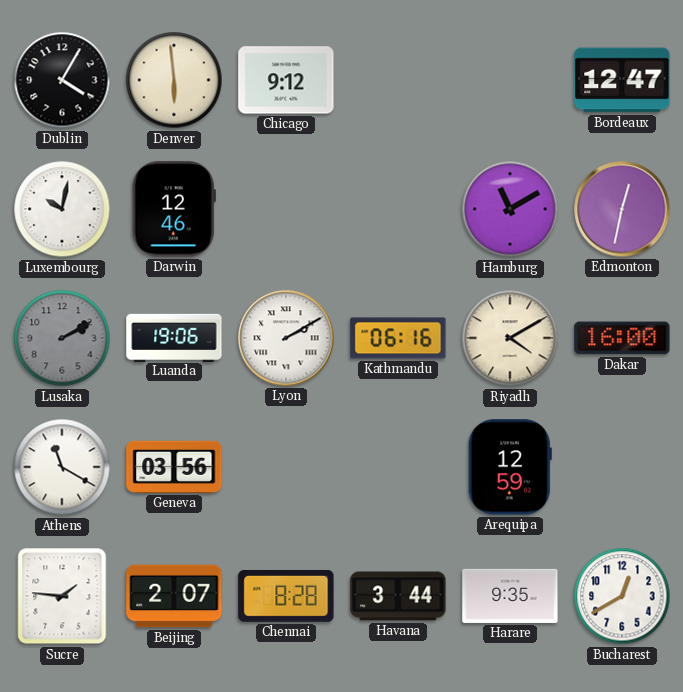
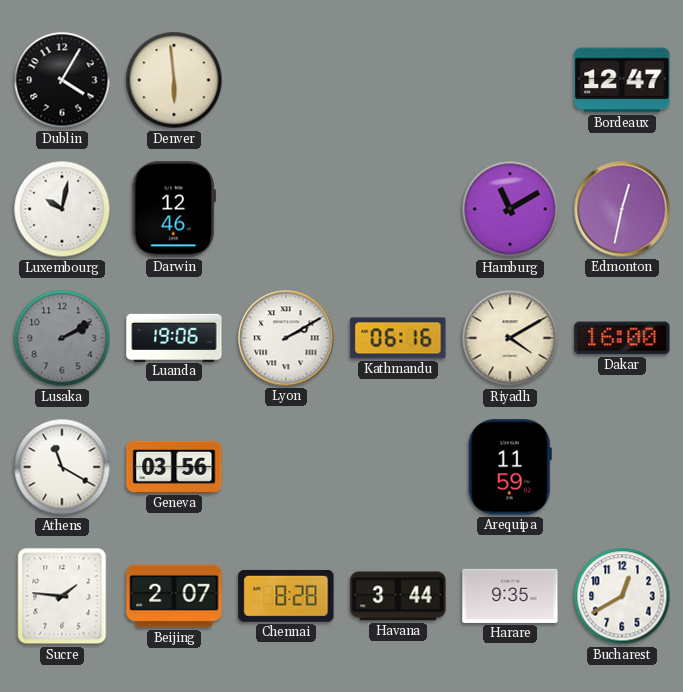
Chicago: 9:12 -> none
Arequipa: 12:59 -> 11:59
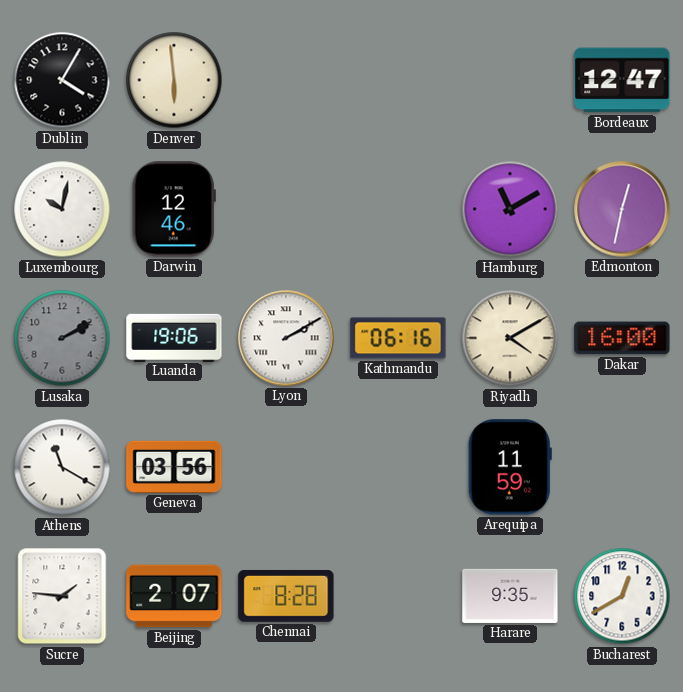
Havana: 3:44 -> none
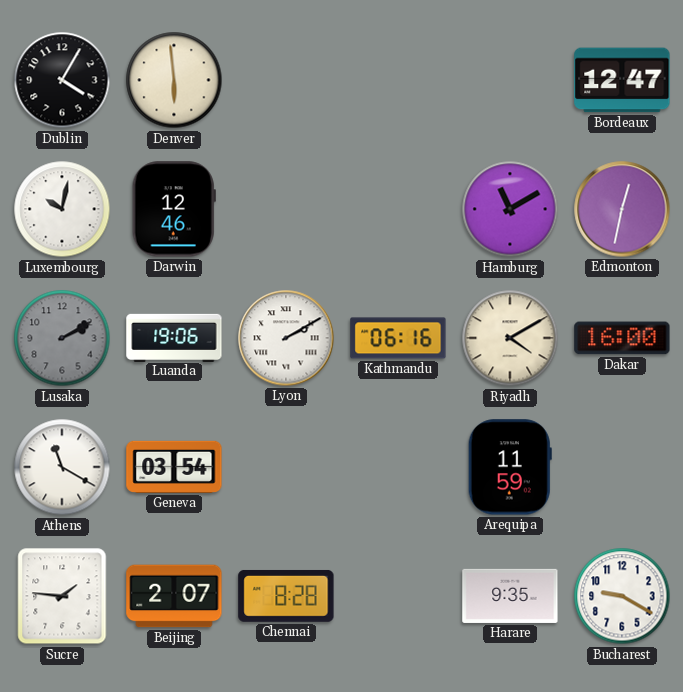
Geneva: 03:56 -> 03:54
Bucharest: 12:40 -> 9:20
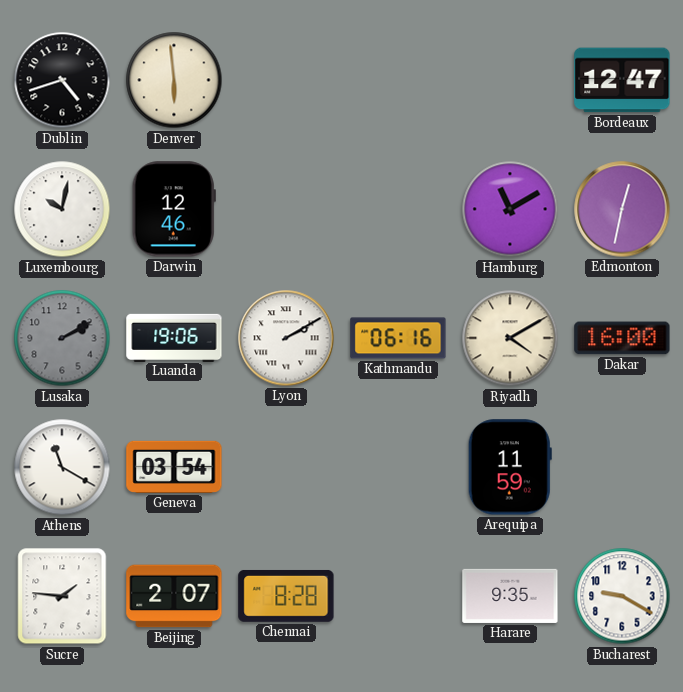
Dublin: 4:05 -> 4:42
